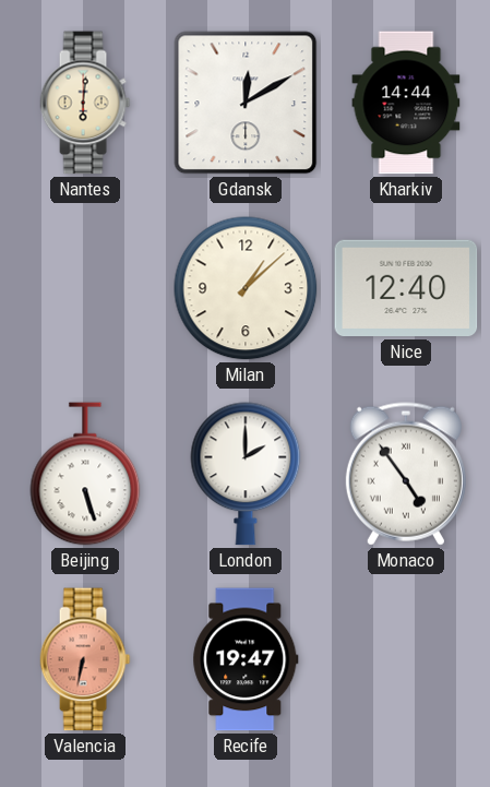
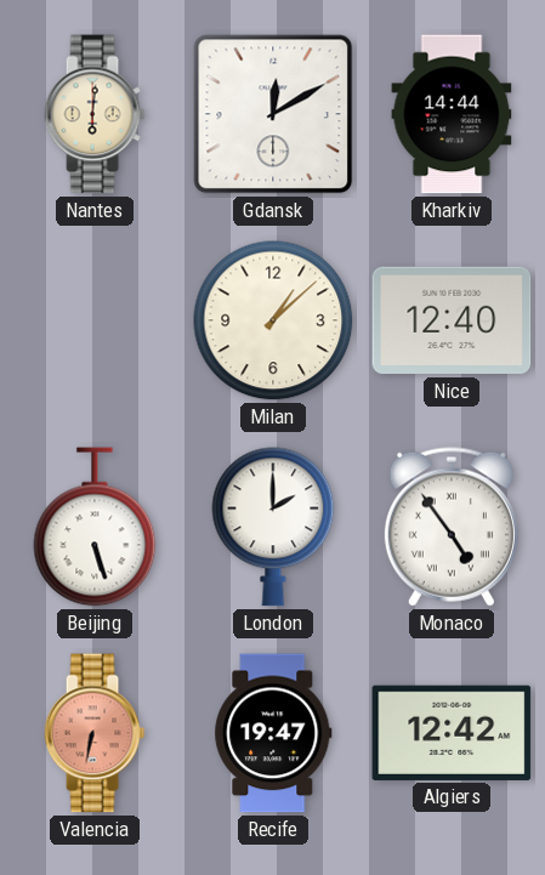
Algiers: none -> 12:42
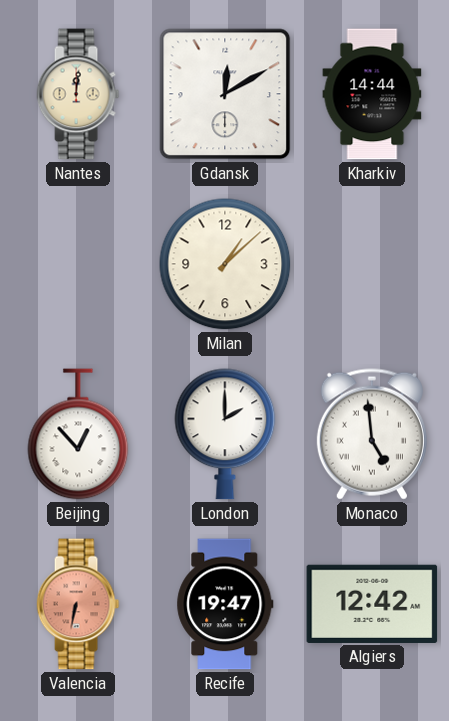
Nantes: 6:01 -> 12:01
Nice: 12:40 -> none
Beijing: 5:27 -> 12:53
Monaco: 4:54 -> 4:59
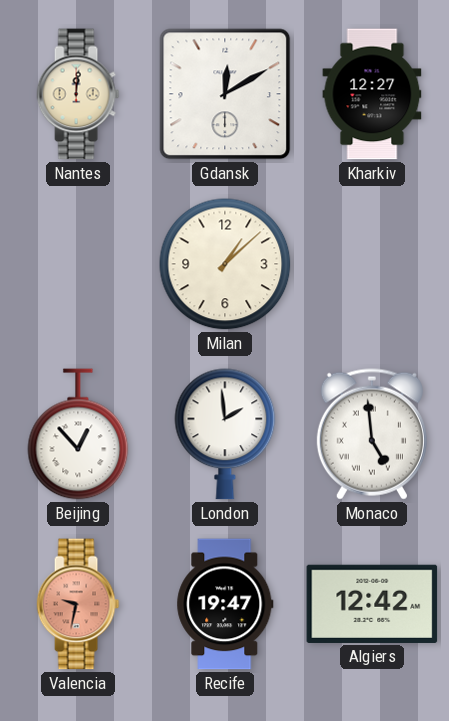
Kharkiv: 14:44 -> 12:27
London: 2:00 -> 1:59
Valencia: 6:32 -> 9:32
